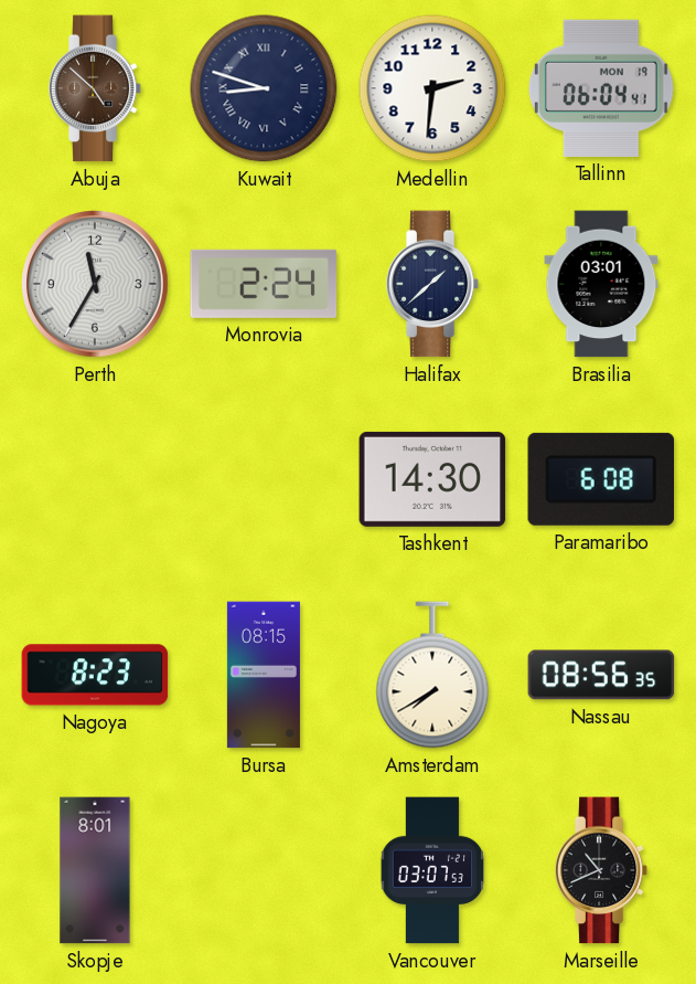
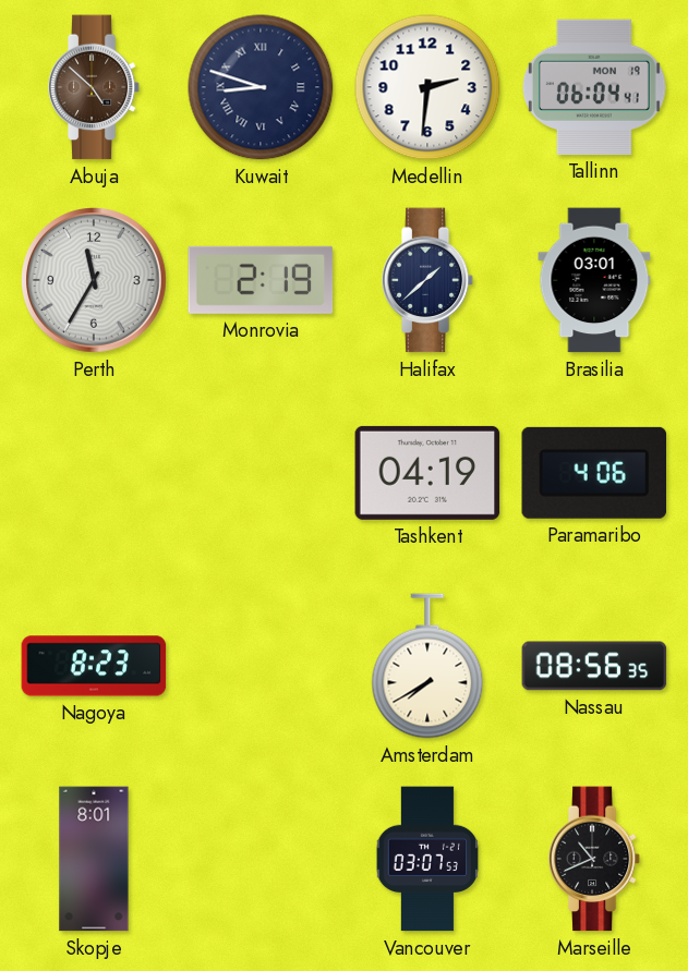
Monrovia: 2:24 -> 2:19
Tashkent: 14:30 -> 04:19
Paramaribo: 6:08 -> 4:06
Bursa: 08:15 -> none
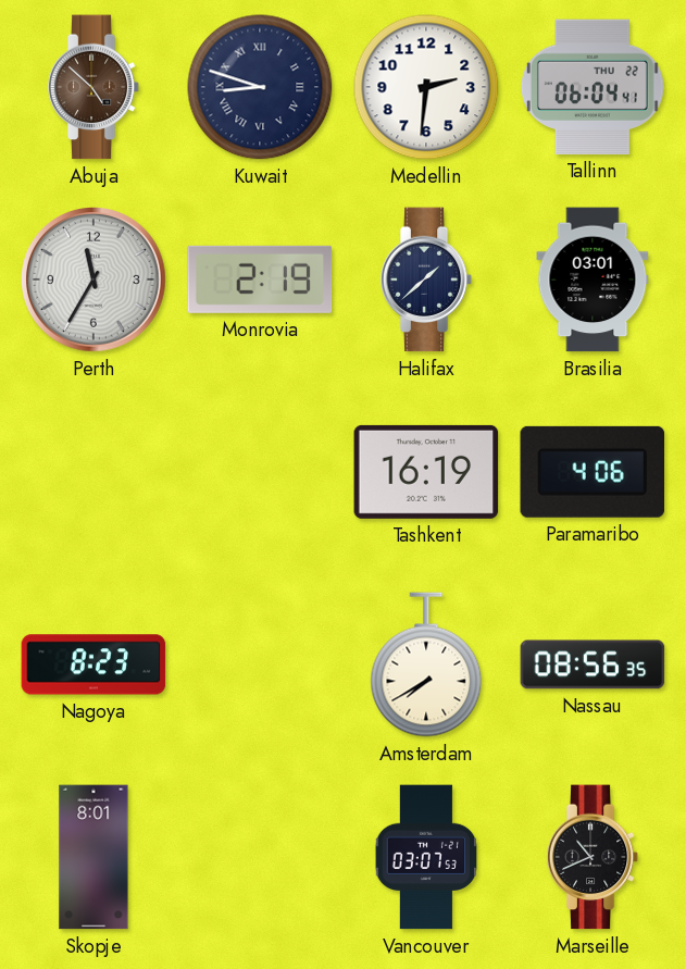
Tallinn date: MON 19 -> THU 22
Tashkent: 04:19 -> 16:19
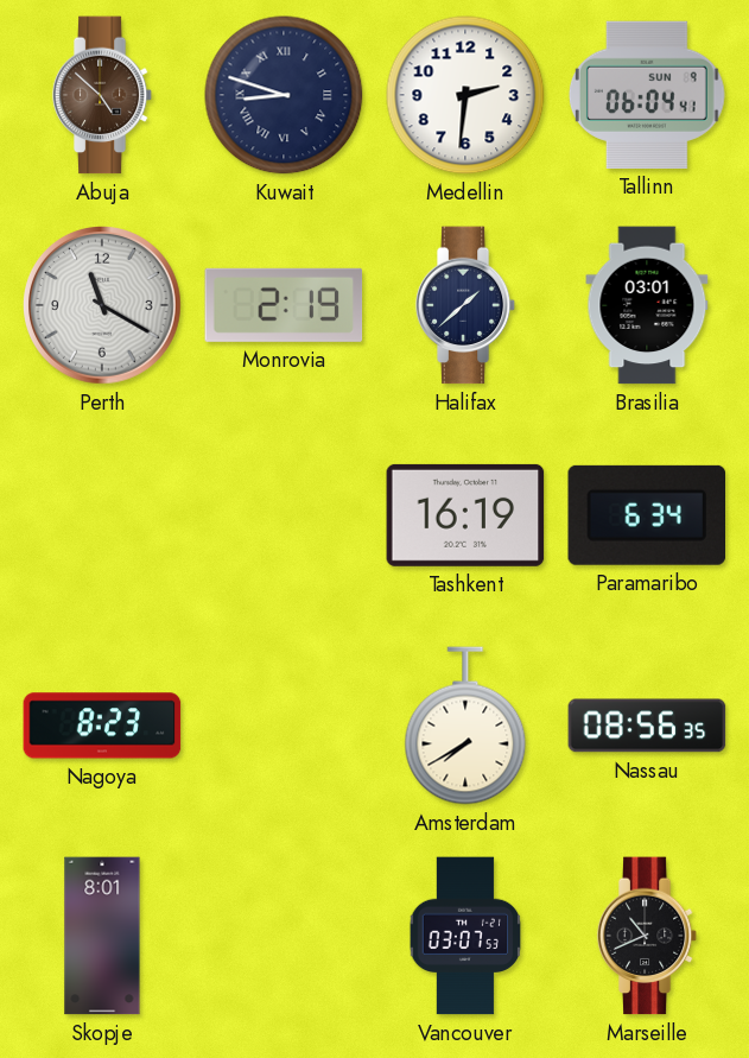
Tallinn date: THU 22 -> SUN 9
Perth: 11:35 -> 11:20
Paramaribo: 4:06 -> 6:34
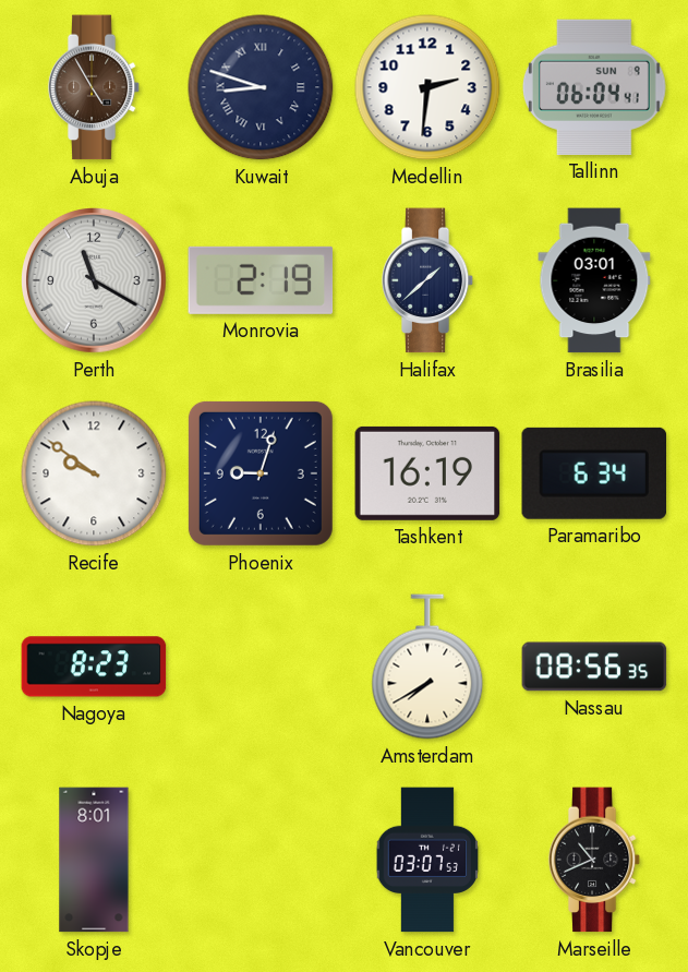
Abuja: 4:52 -> 4:55
Recife: none -> 9:51
Phoenix: none -> 9:03
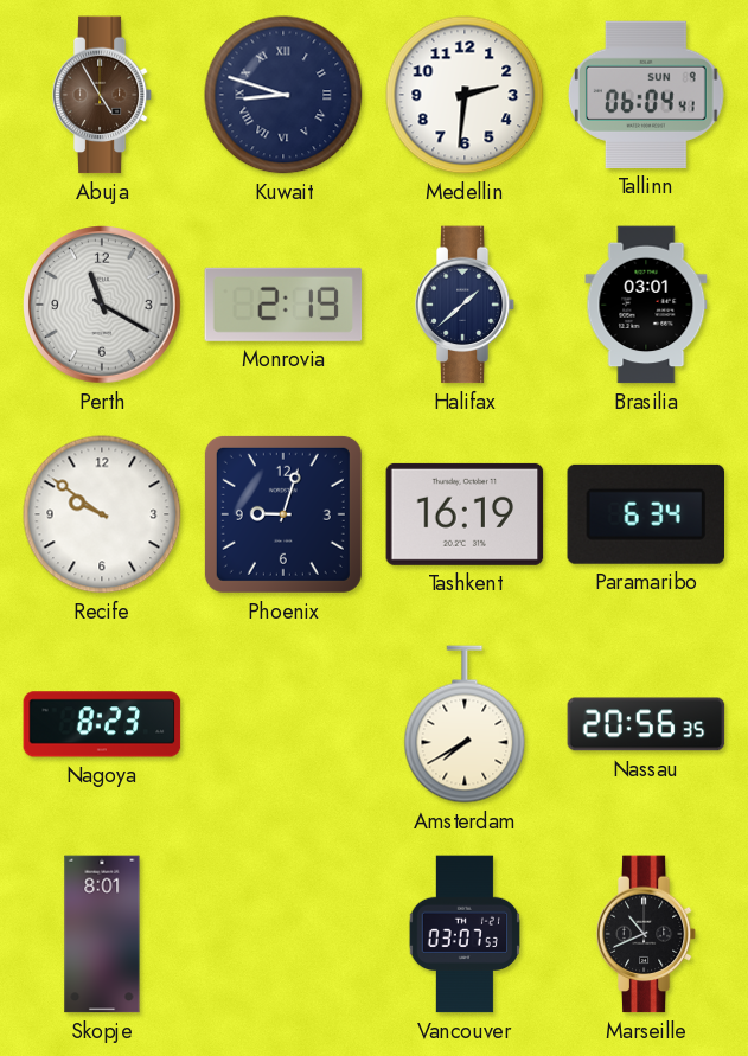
Nassau: 08:56 -> 20:56
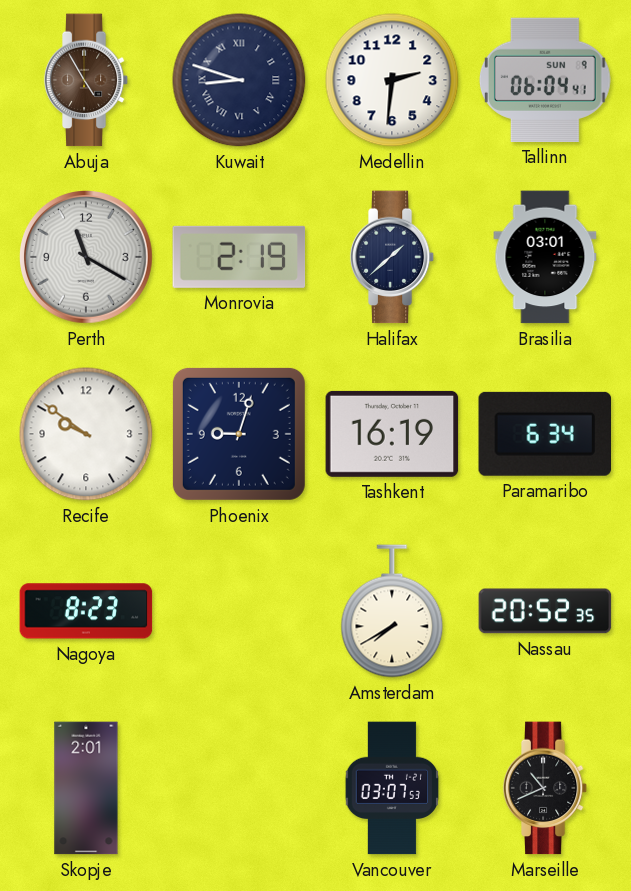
Nassau: 20:56 -> 20:52
Skopje: 8:01 -> 2:01
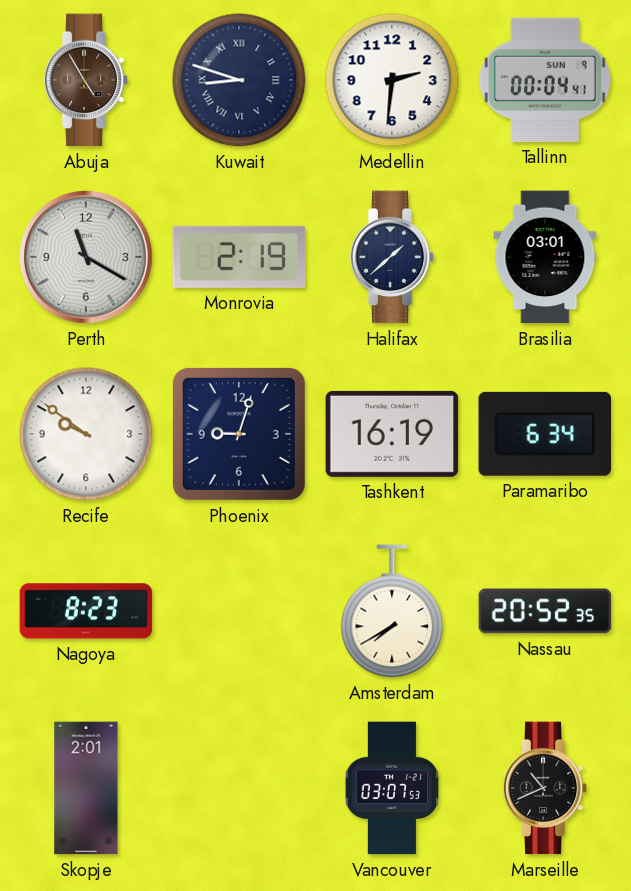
Tallinn: 06:04 -> 00:04
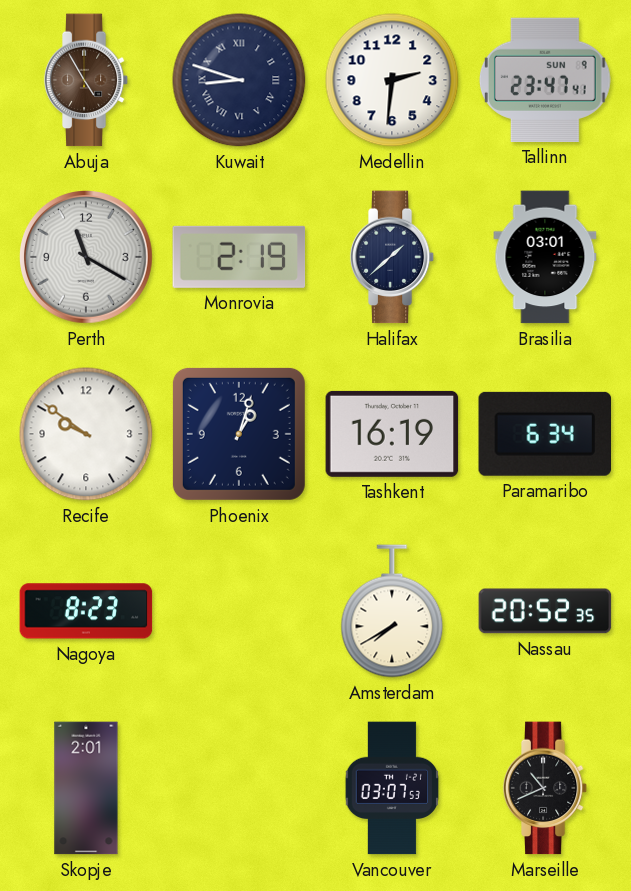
Tallinn: 00:04 -> 23:47
Phoenix: 9:03 -> 1:03
